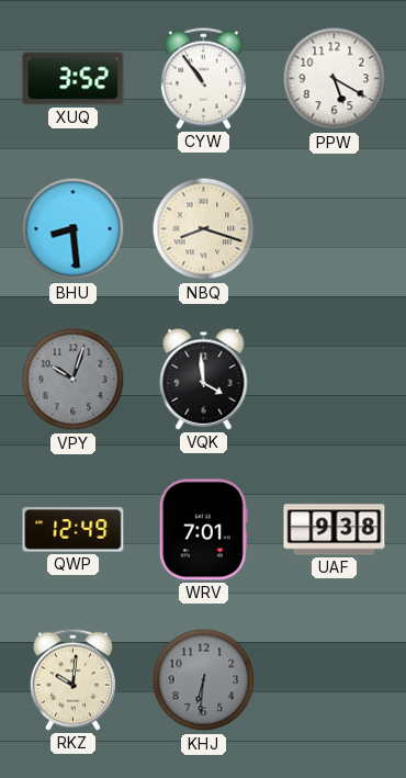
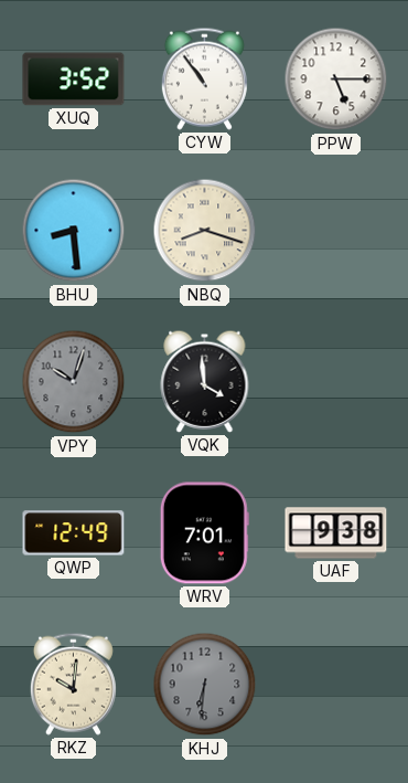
PPW: 5:20 -> 5:15
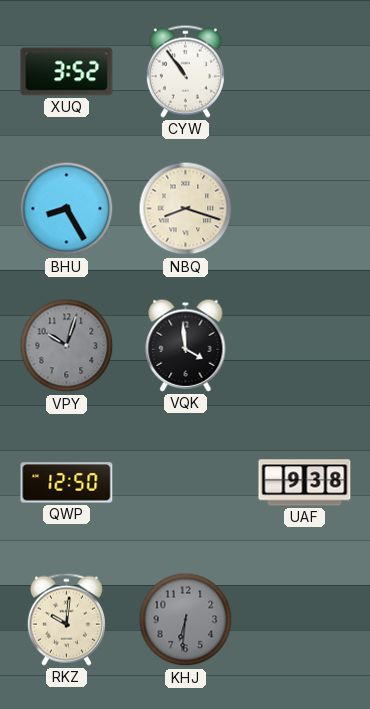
PPW: 5:15 -> none
BHU: 8:29 -> 8:25
QWP: 12:49 -> 12:50
WRV: 7:01 -> none
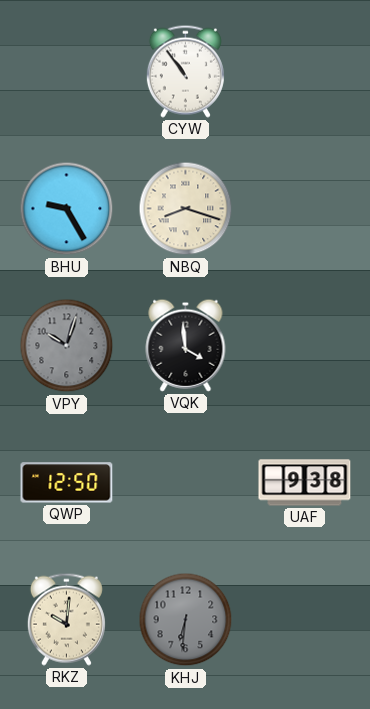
XUQ: 3:52 -> none
BHU: 8:25 -> 9:25
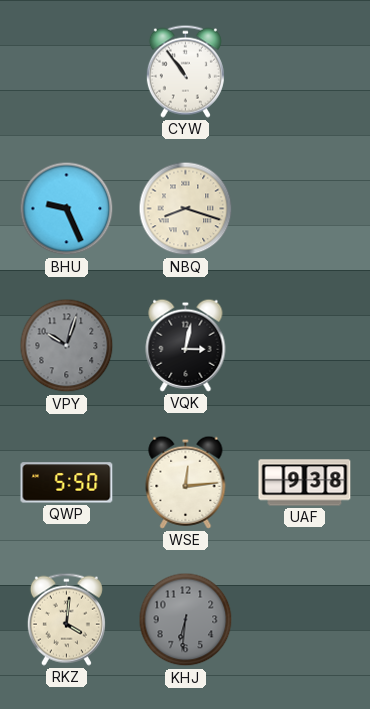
BHU: 9:25 -> 9:26
VQK: 3:59 -> 3:02
QWP: 12:50 -> 5:50
WSE: none -> 12:14
RKZ: 10:01 -> 4:01
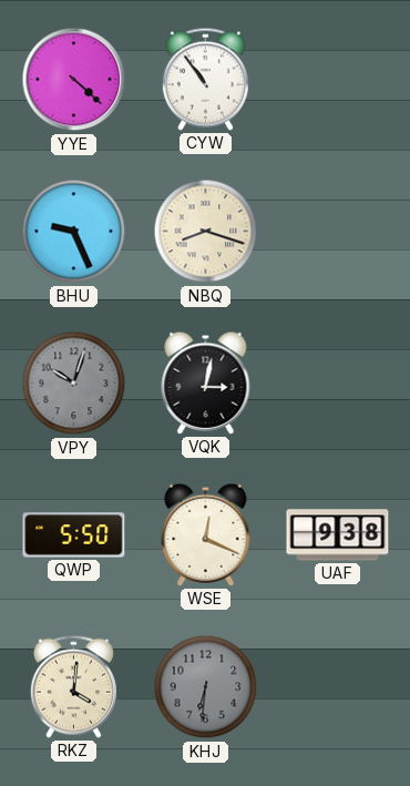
YYE: none -> 4:22
WSE: 12:14 -> 12:19
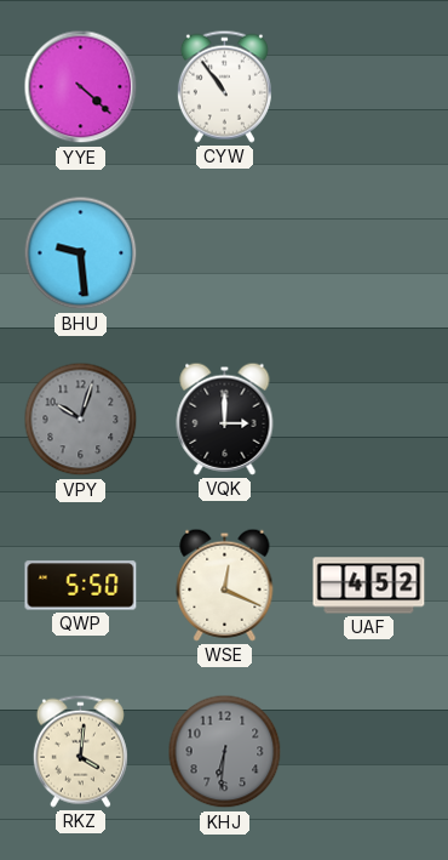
BHU: 9:26 -> 9:29
NBQ: 8:18 -> none
VQK: 3:02 -> 3:00
UAF: 9:38 -> 4:52
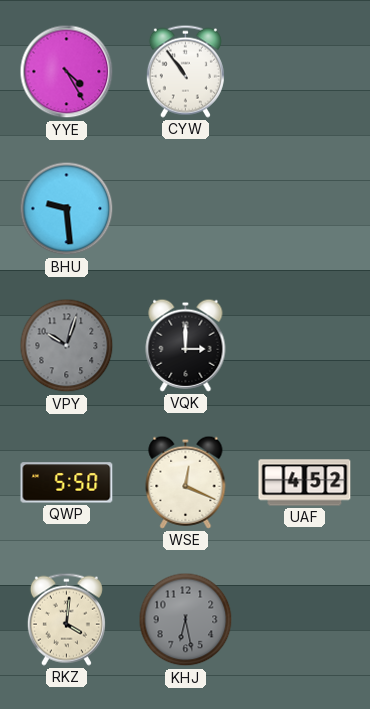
YYE: 4:22 -> 4:25
KHJ: 6:31 -> 6:28
